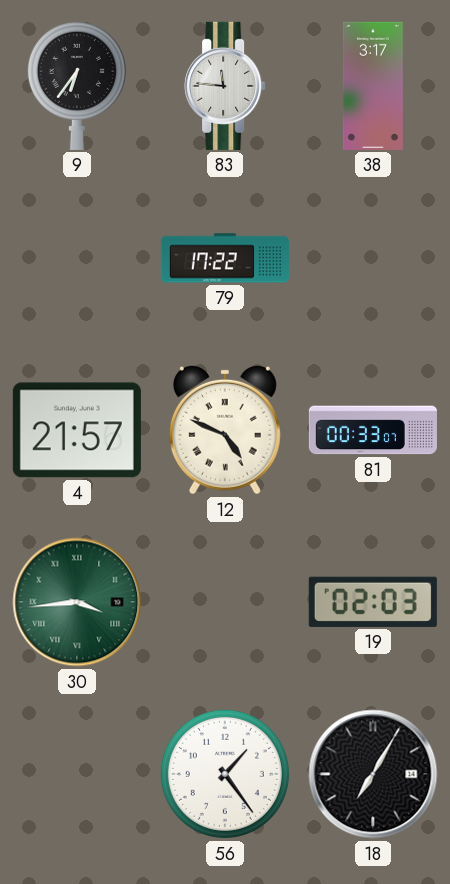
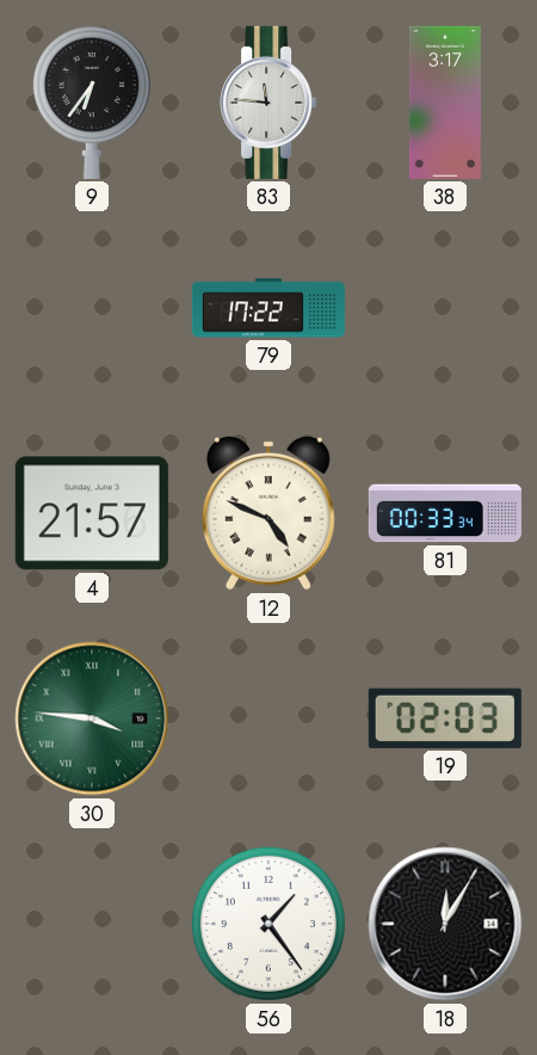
81: 00:33:07 -> 00:33:34
30: 3:44 -> 3:46
18: 7:05 -> 12:05
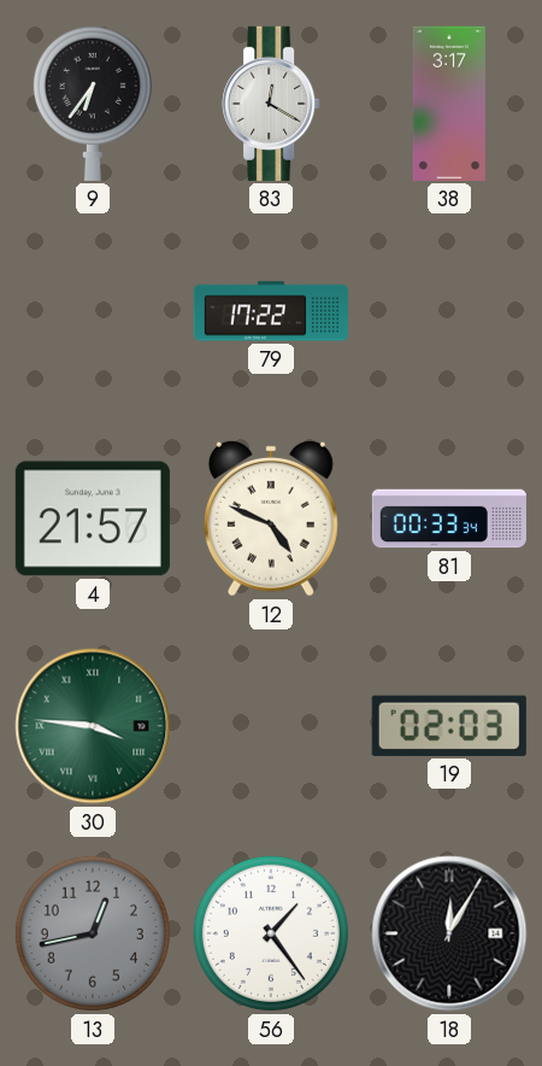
83: 11:46 -> 12:20
13: none -> 12:43
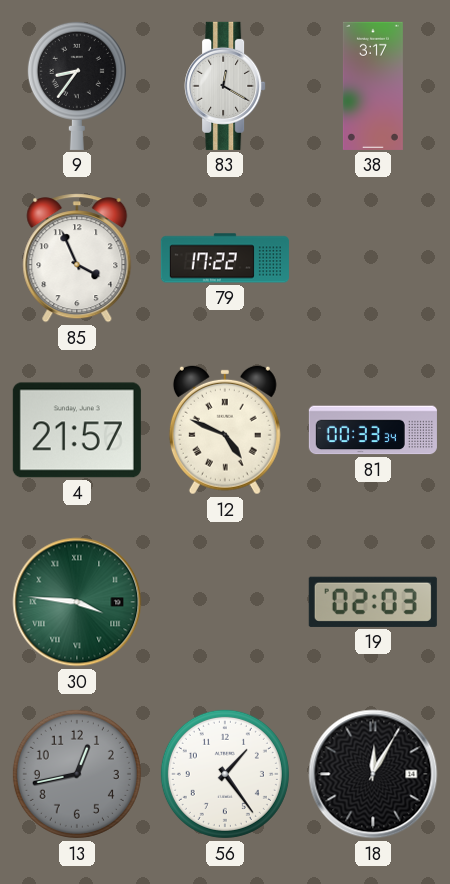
9: 6:36 -> 8:36
85: none -> 3:56
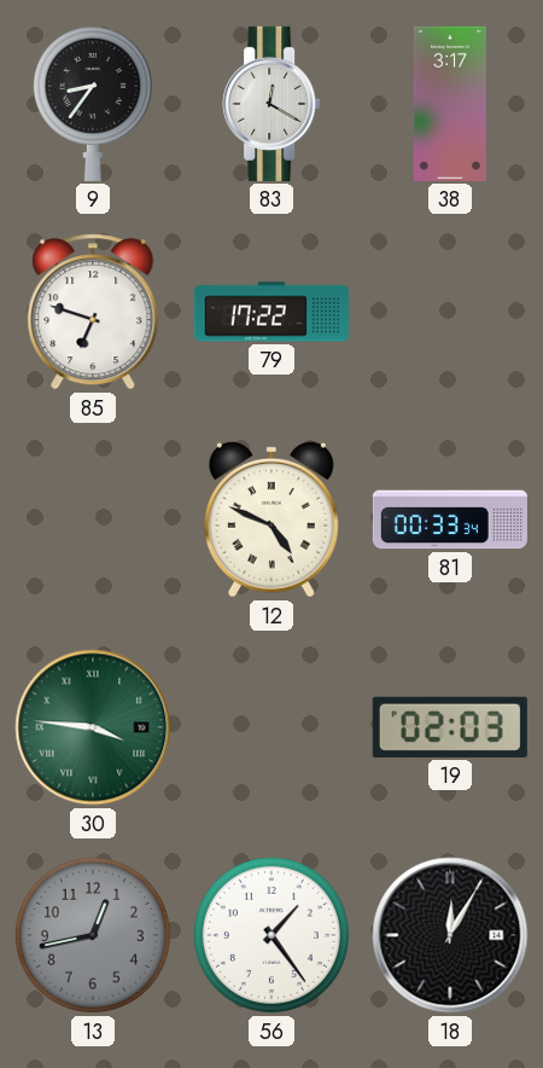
85: 3:56 -> 6:48
4: 21:57 -> none
